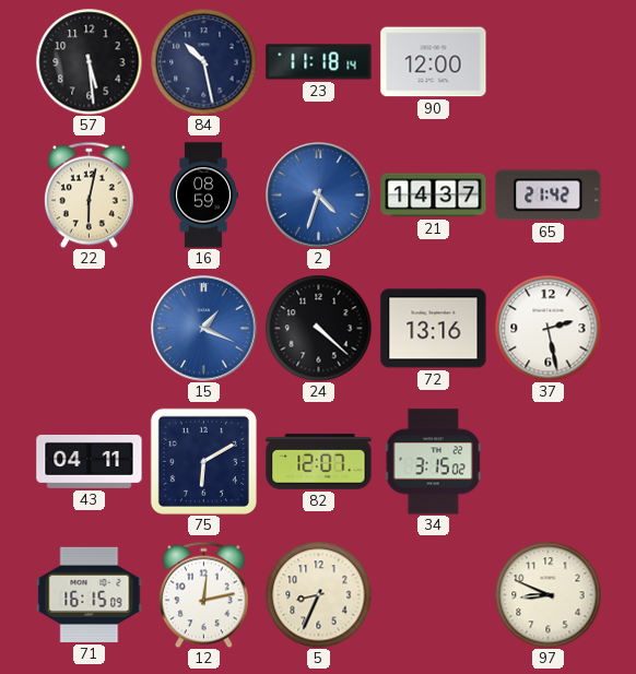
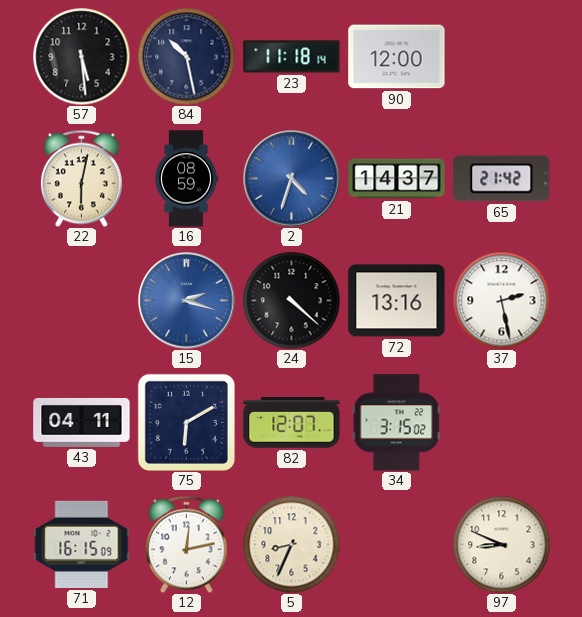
15: 1:19 -> 2:18
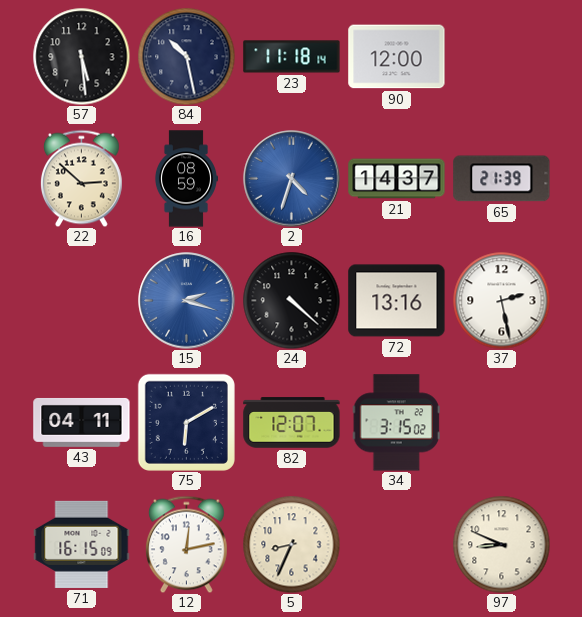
22: 6:02 -> 2:52
65: 21:42 -> 21:39
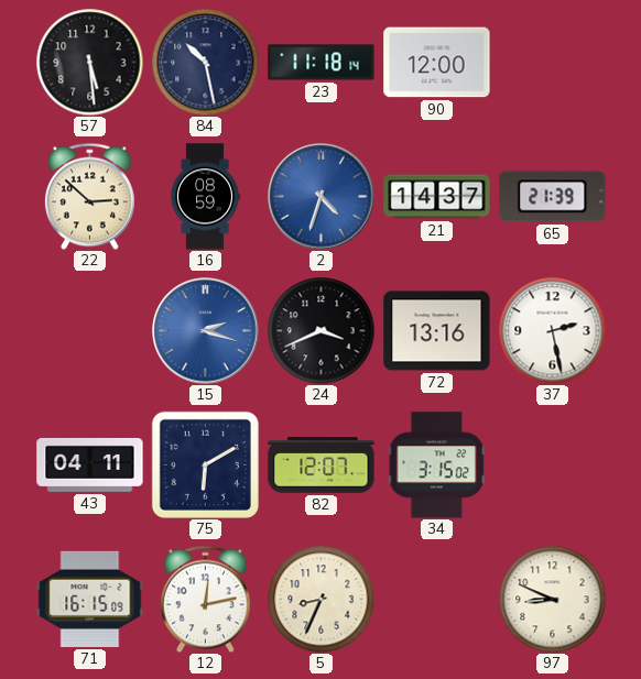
24: 4:22 -> 3:41
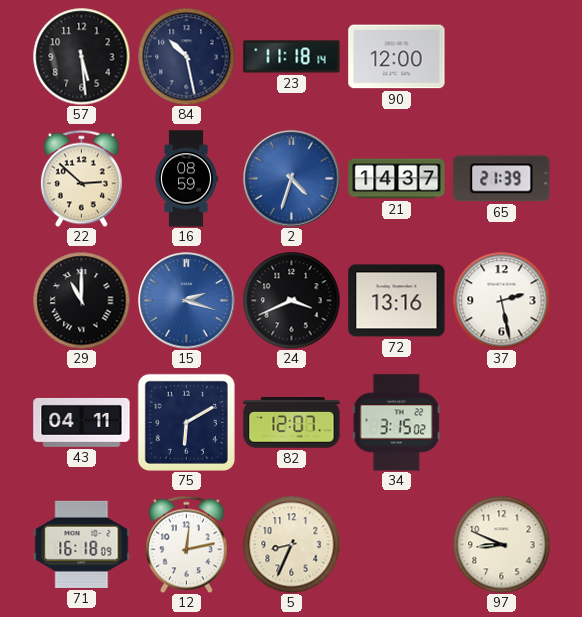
29: none -> 11:00
71: 16:15 -> 16:18
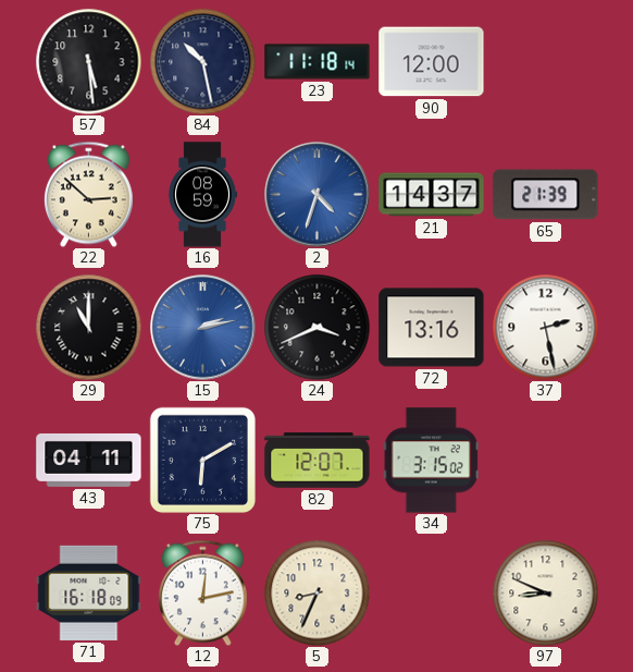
15: 2:18 -> 2:13
